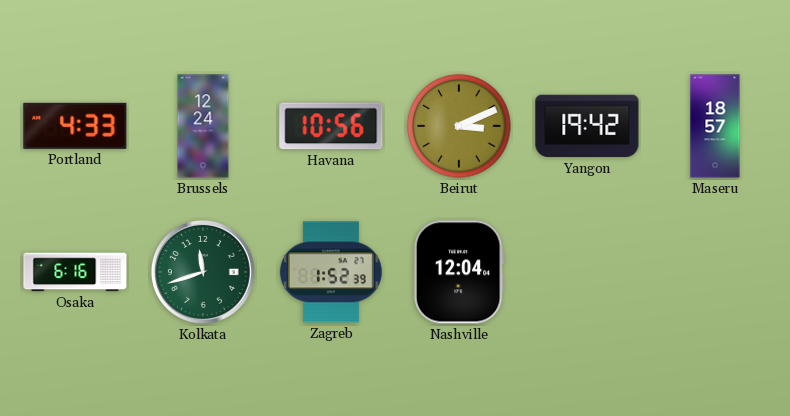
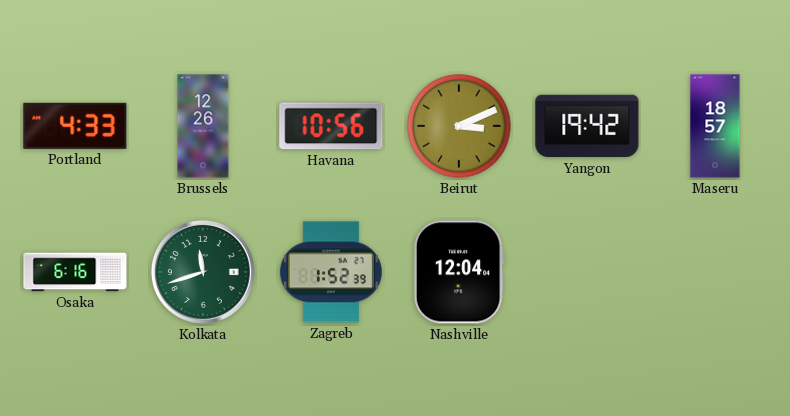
Brussels: 12:24 -> 12:26
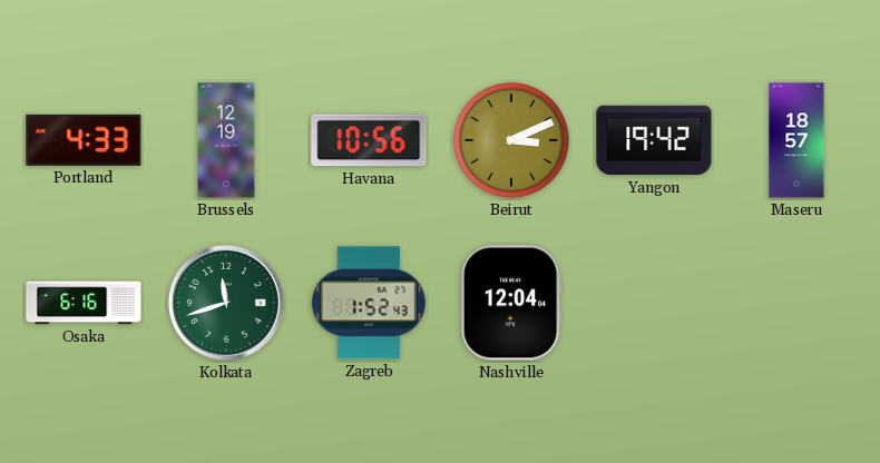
Brussels: 12:26 -> 12:19
Zagreb: 1:52:39 -> 1:52:43
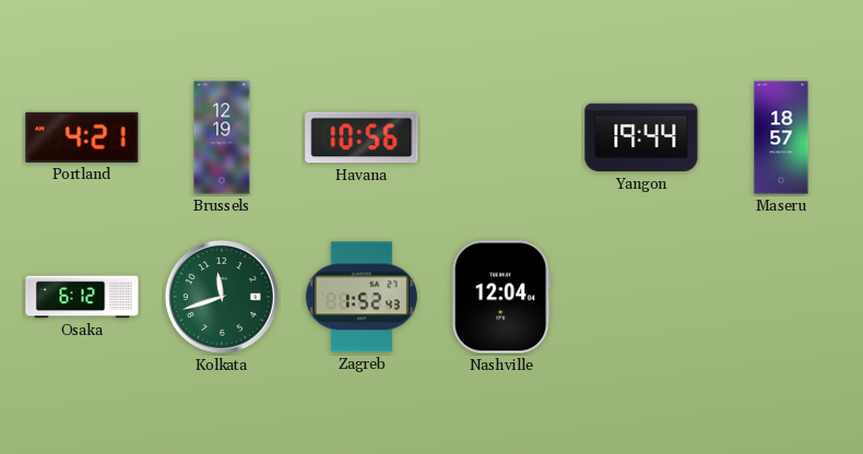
Portland: 4:33 -> 4:21
Beirut: 3:11 -> none
Yangon: 19:42 -> 19:44
Osaka: 6:16 -> 6:12
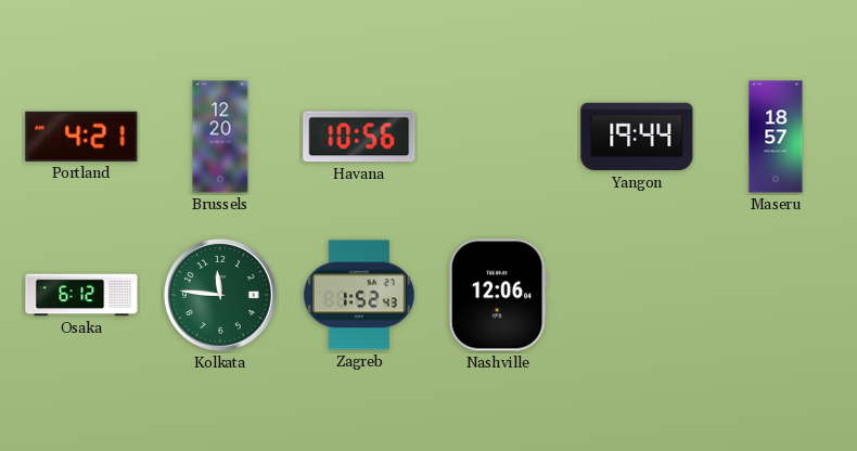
Brussels: 12:19 -> 12:20
Kolkata: 11:42 -> 11:46
Nashville: 12:04 -> 12:06
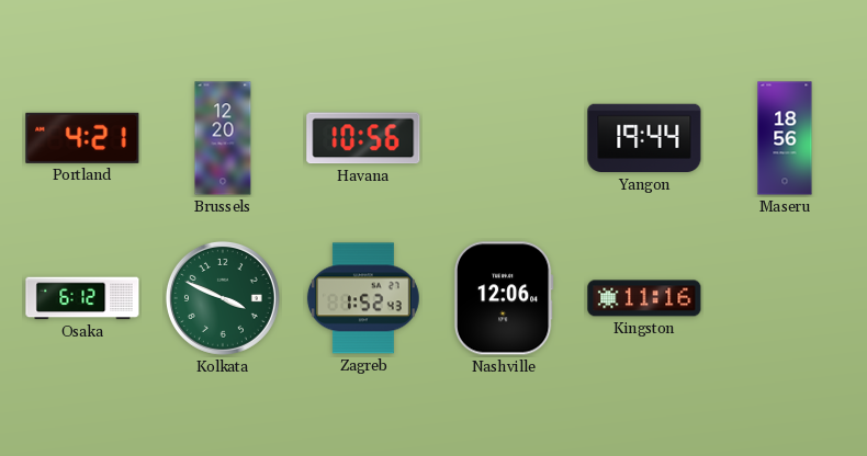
Maseru: 18:57 -> 18:56
Kolkata: 11:46 -> 3:49
Kingston: none -> 11:16
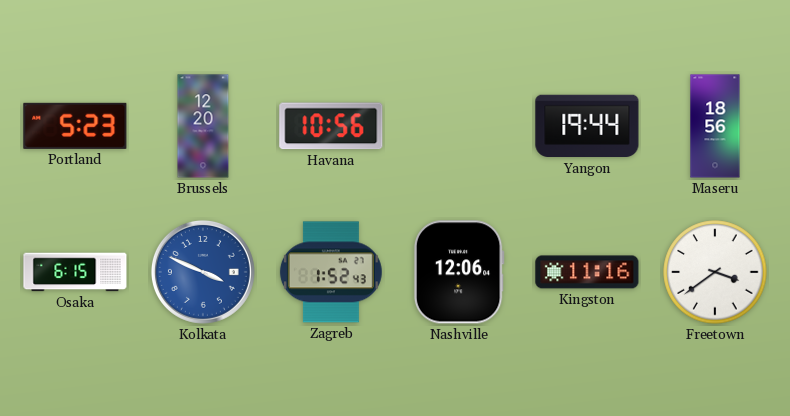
Portland: 4:21 -> 5:23
Osaka: 6:12 -> 6:15
Kolkata dial: green -> blue
Freetown: none -> 3:39
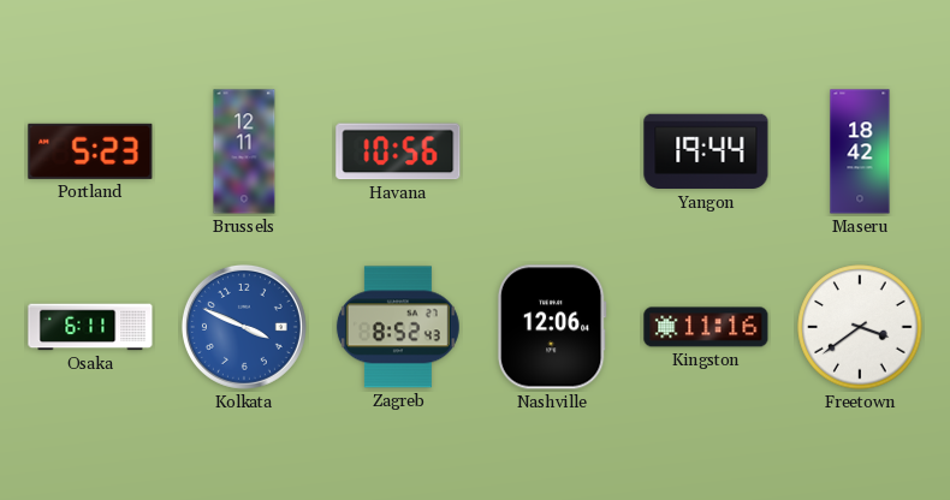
Brussels: 12:20 -> 12:11
Maseru: 18:56 -> 18:42
Osaka: 6:15 -> 6:11
Zagreb: 1:52 -> 8:52
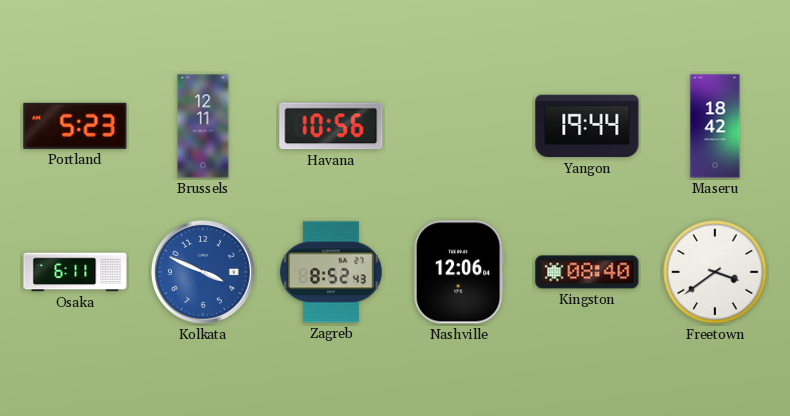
Kingston: 11:16 -> 08:40
